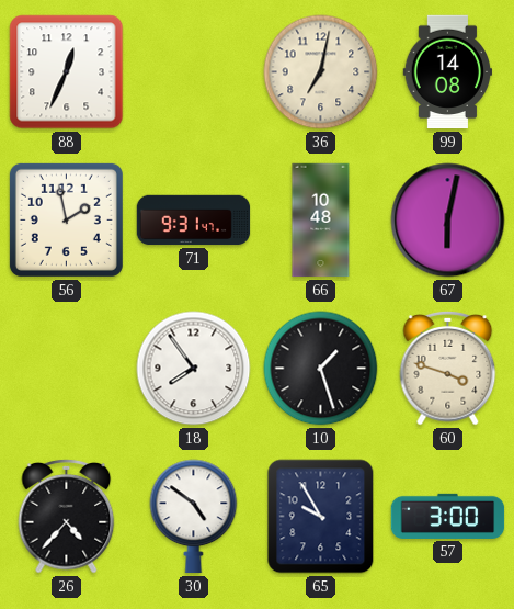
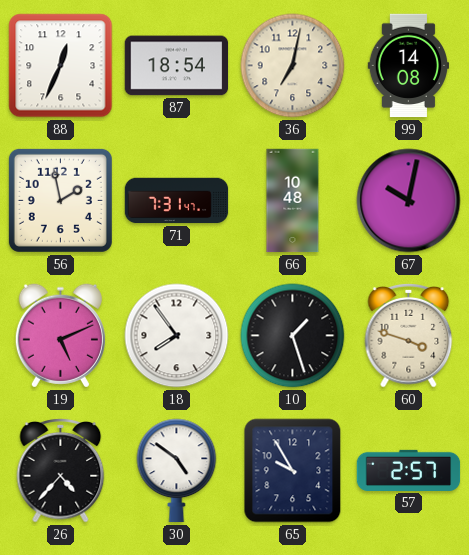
87: none -> 18:54
71: 9:31 -> 7:31
67: 6:02 -> 10:02
19: none -> 5:11
57: 3:00 -> 2:57
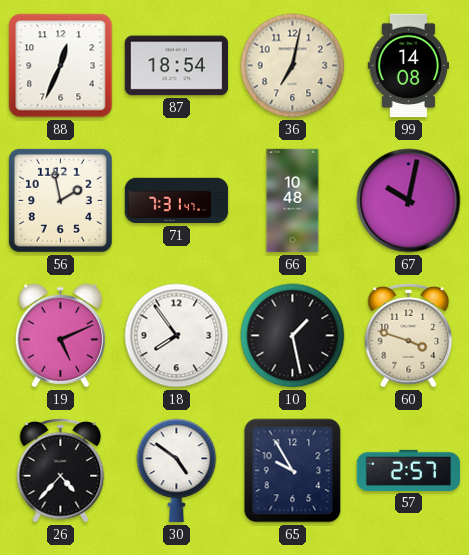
10: 1:27 -> 1:28
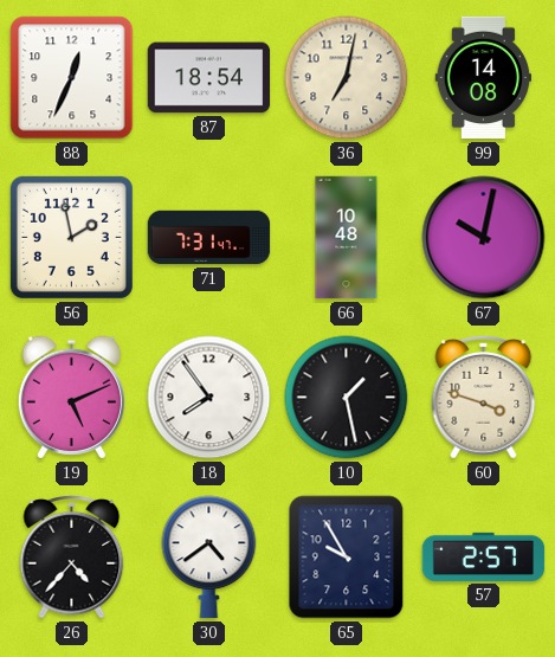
30: 4:51 -> 4:39
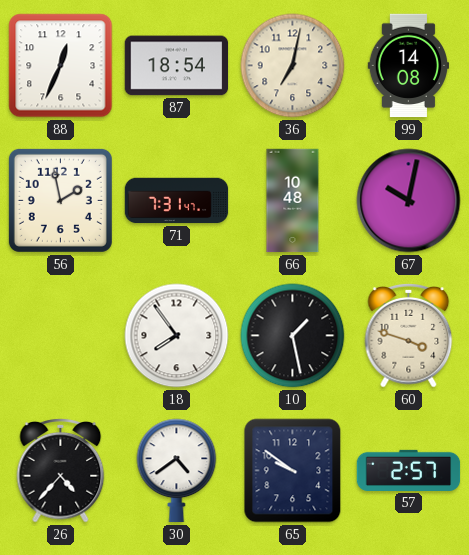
19: 5:11 -> none
65: 9:55 -> 9:51
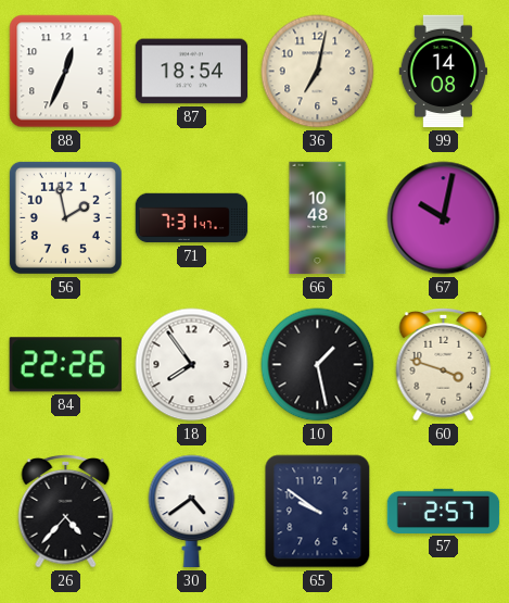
84: none -> 22:26
